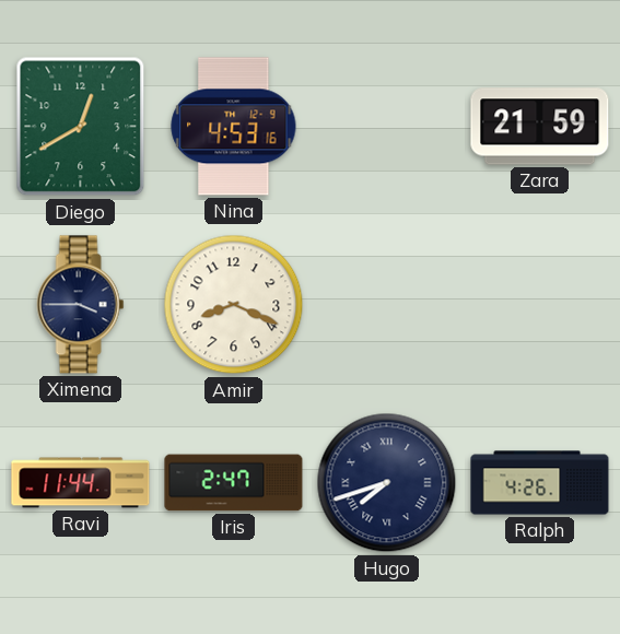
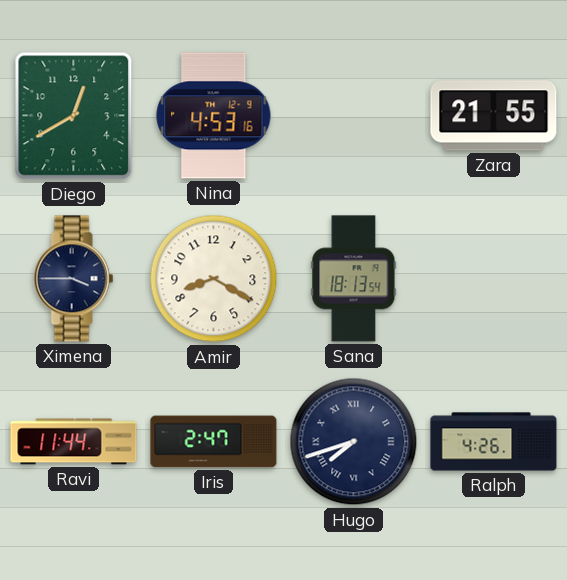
Zara: 21:59 -> 21:55
Amir: 8:19 -> 8:20
Sana: none -> 18:13
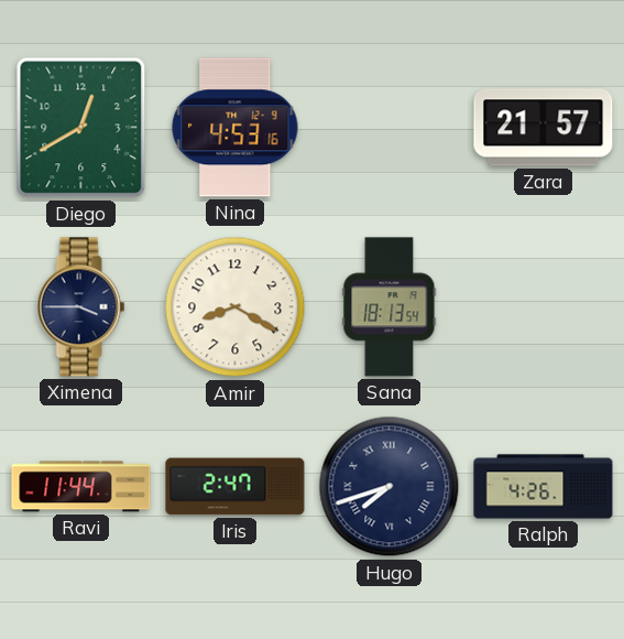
Zara: 21:55 -> 21:57
